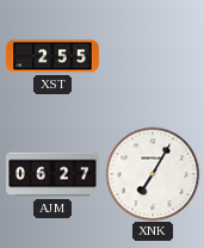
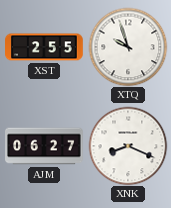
XTQ: none -> 9:57
XNK: 7:05 -> 8:19
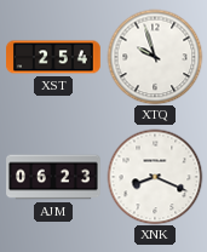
XST: 2:55 -> 2:54
AJM: 06:27 -> 06:23
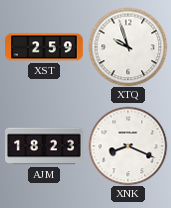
XST: 2:54 -> 2:59
AJM: 06:23 -> 18:23
